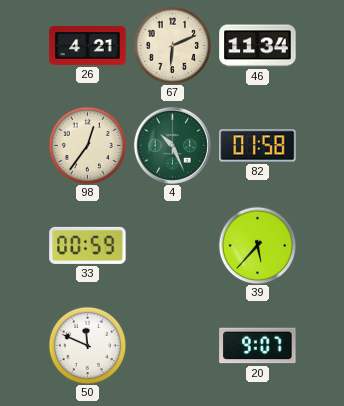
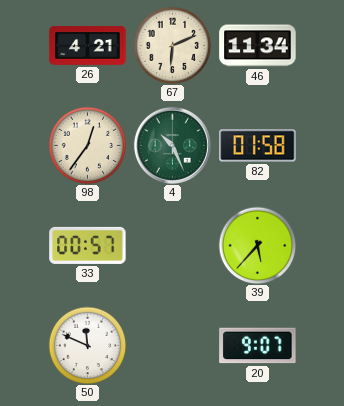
33: 00:59 -> 00:57
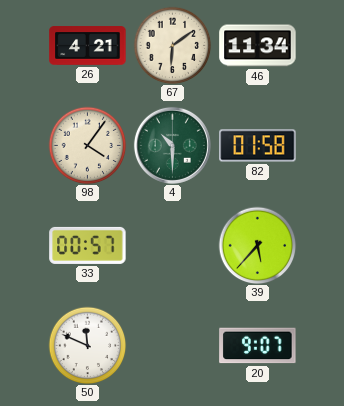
67: 6:11 -> 6:09
98: 12:36 -> 4:06
4: 10:26 -> 10:30
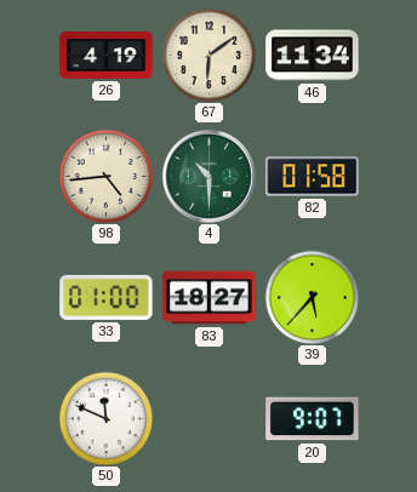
26: 4:21 -> 4:19
98: 4:06 -> 4:44
33: 00:57 -> 01:00
83: none -> 18:27
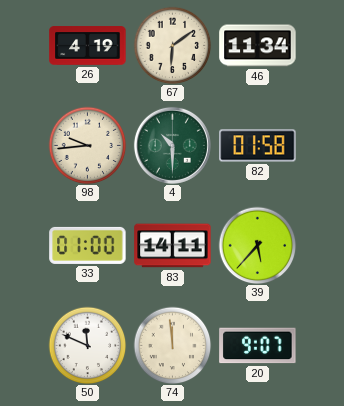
98: 4:44 -> 9:44
83: 18:27 -> 14:11
74: none -> 11:59
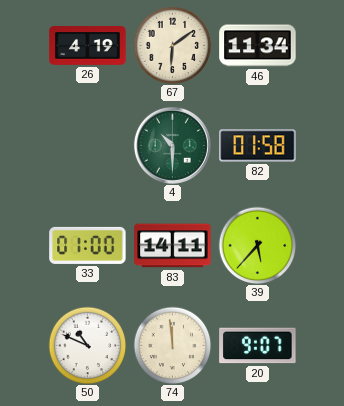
98: 9:44 -> none
50: 11:49 -> 10:49
